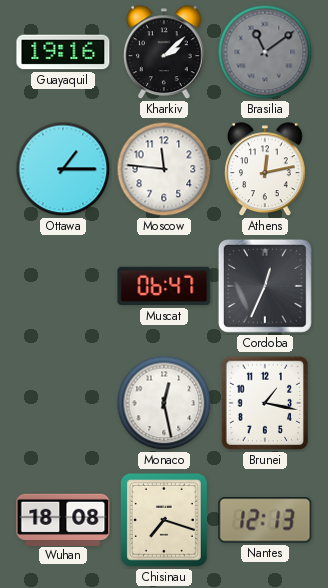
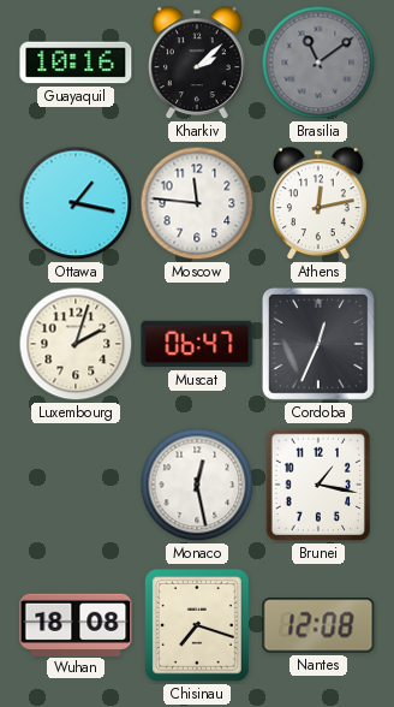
Guayaquil: 19:16 -> 10:16
Ottawa: 1:15 -> 1:17
Luxembourg: none -> 2:03
Nantes: 12:13 -> 12:08
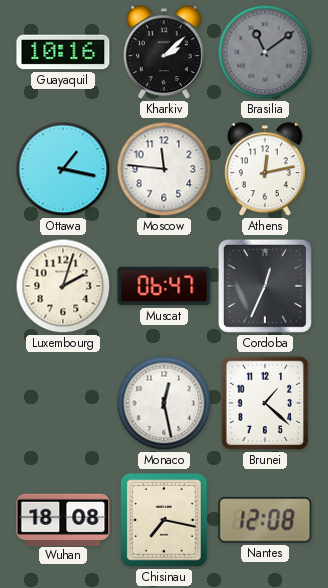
Brunei: 1:17 -> 1:22
Chisinau: 7:18 -> 7:17
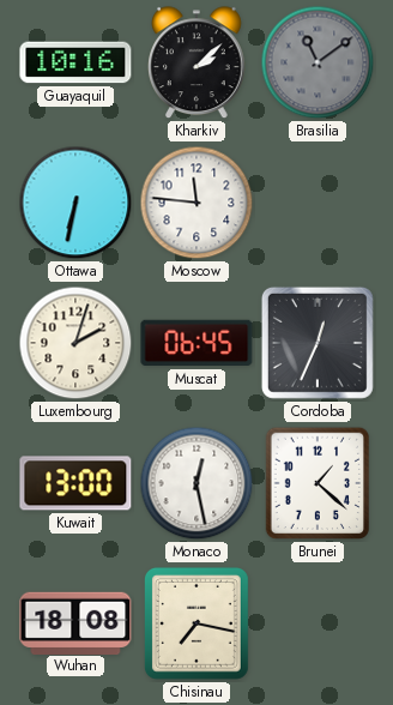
Ottawa: 1:17 -> 6:32
Athens: 12:13 -> none
Muscat: 06:47 -> 06:45
Kuwait: none -> 13:00
Nantes: 12:08 -> none
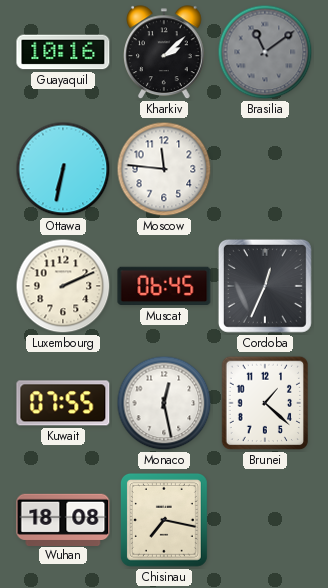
Luxembourg: 2:03 -> 2:11
Kuwait: 13:00 -> 07:55
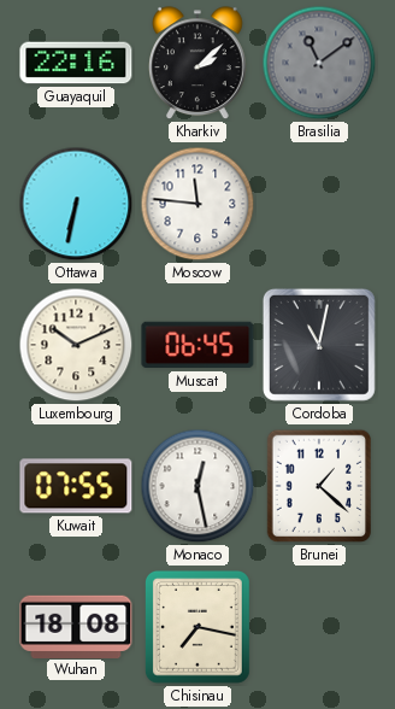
Guayaquil: 10:16 -> 22:16
Luxembourg: 2:11 -> 10:11
Cordoba: 12:34 -> 11:02
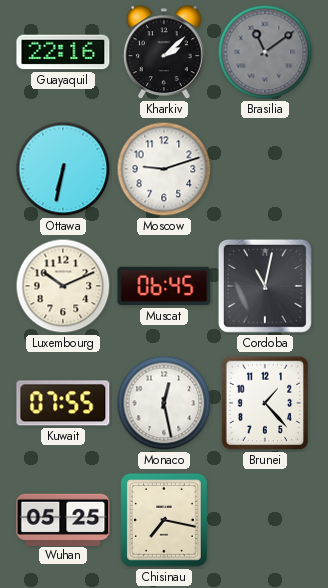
Moscow: 11:46 -> 9:12
Brunei: 1:22 -> 1:23
Wuhan: 18:08 -> 05:25
